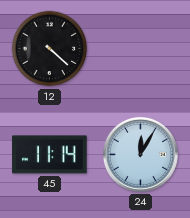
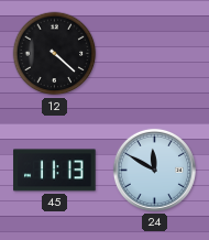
45: 11:14 -> 11:13
24: 12:05 -> 11:50
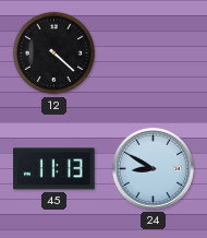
24: 11:50 -> 8:50
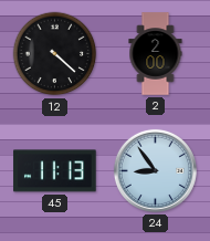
2: none -> 2:00
24: 8:50 -> 8:54
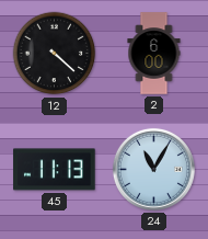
2: 2:00 -> 6:00
24: 8:54 -> 11:05
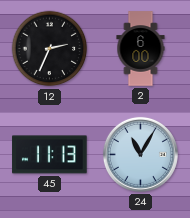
12: 4:22 -> 2:34
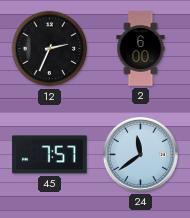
45: 11:13 -> 7:57
24: 11:05 -> 11:39
